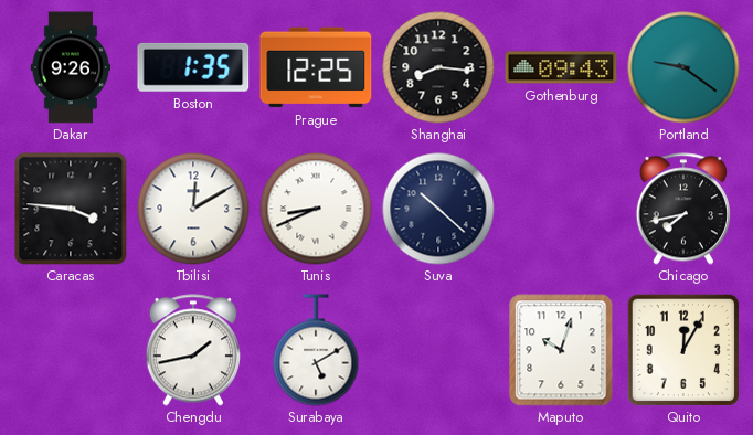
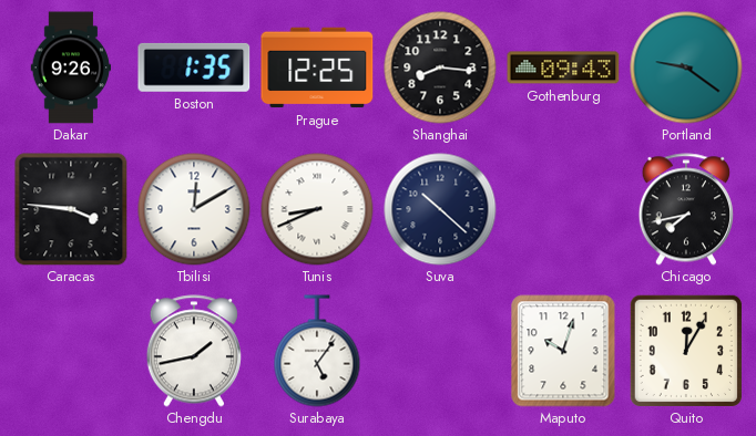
Surabaya: 5:10 -> 5:06
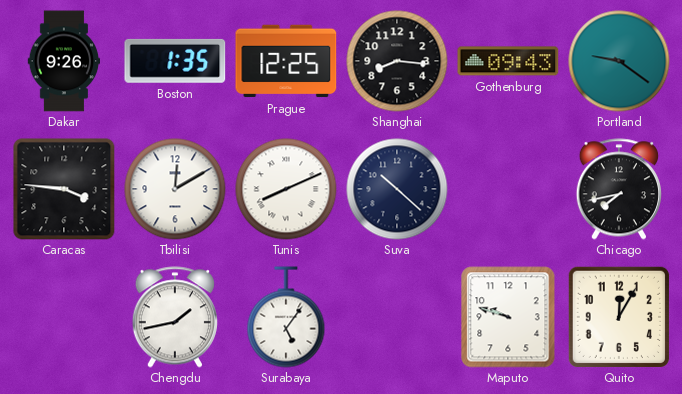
Tunis: 8:41 -> 8:11
Maputo: 10:03 -> 9:48
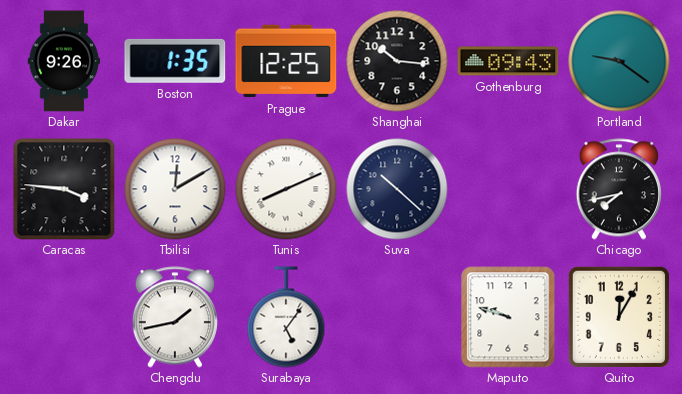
Shanghai: 8:16 -> 10:16
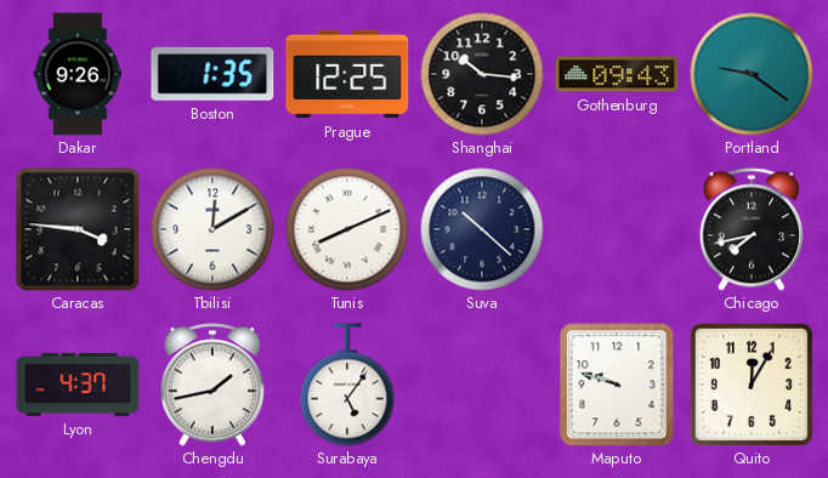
Lyon: none -> 4:37
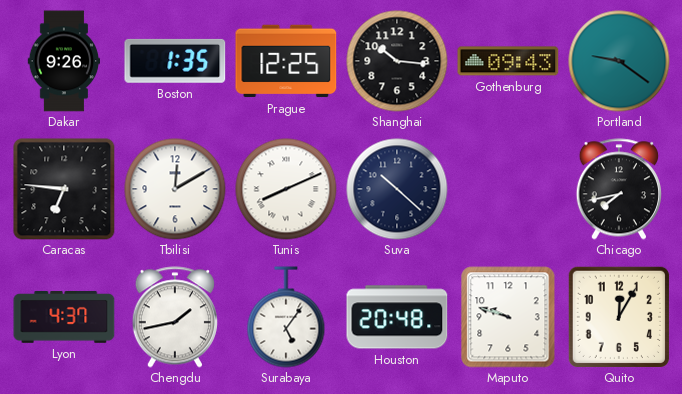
Caracas: 3:46 -> 6:46
Houston: none -> 20:48
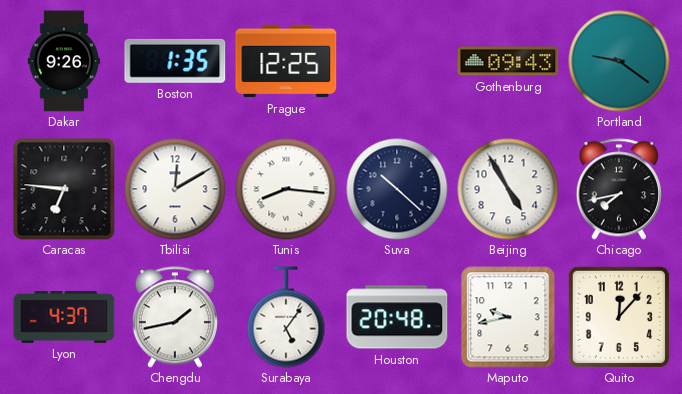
Shanghai: 10:16 -> none
Tunis: 8:11 -> 8:16
Beijing: none -> 4:55
Maputo: 9:48 -> 9:43
Quito: 12:05 -> 12:07
